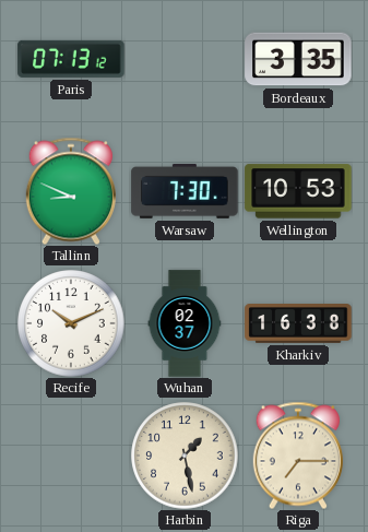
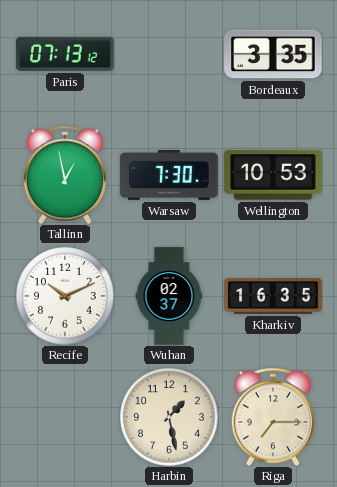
Tallinn: 8:49 -> 12:58
Kharkiv: 16:38 -> 16:35
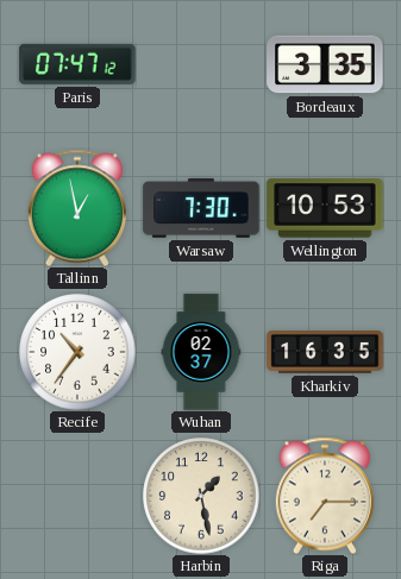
Paris: 07:13 -> 07:47
Recife: 10:11 -> 10:36
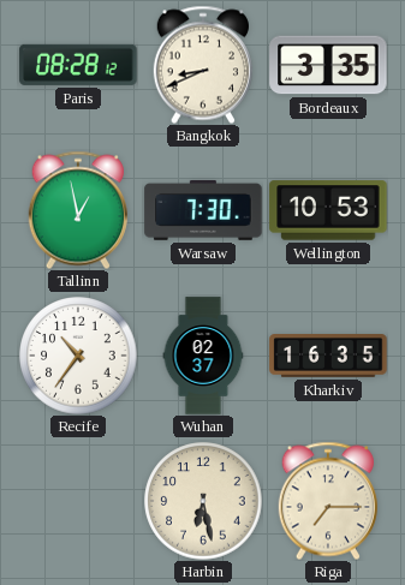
Paris: 07:47 -> 08:28
Bangkok: none -> 8:41
Harbin: 1:28 -> 6:28
